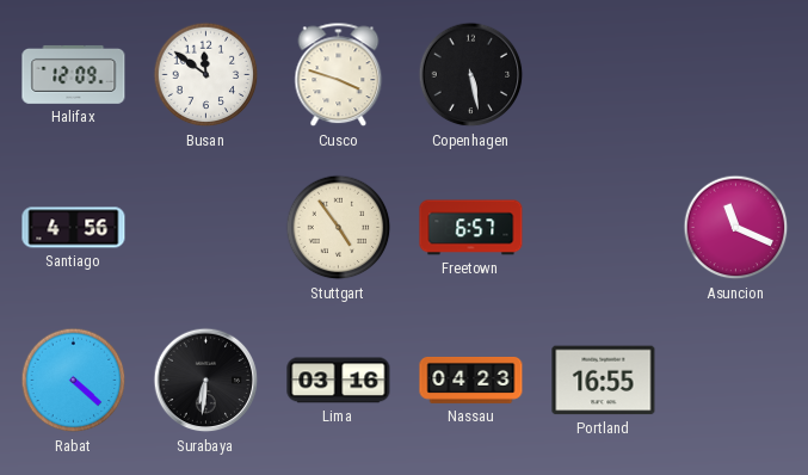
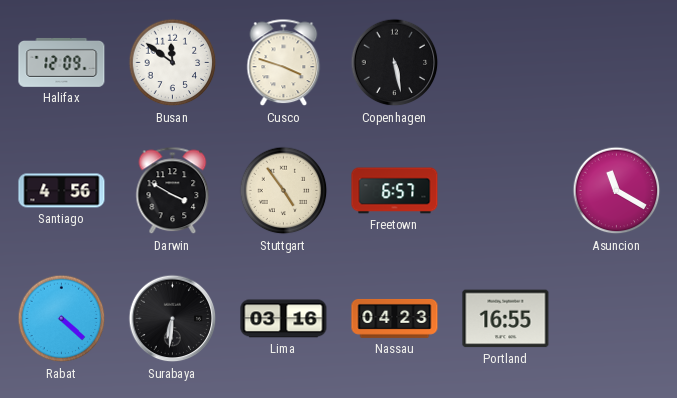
Darwin: none -> 3:50
Asuncion: 11:19 -> 11:20
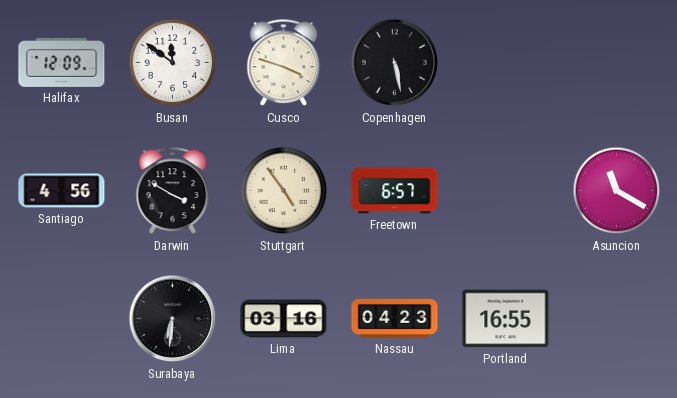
Rabat: 4:22 -> none
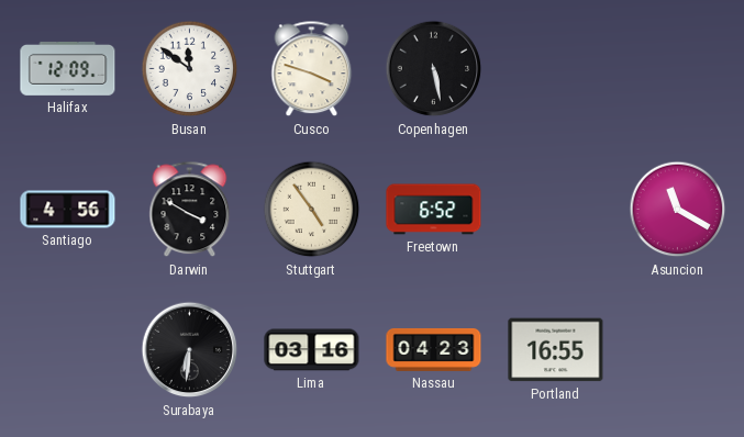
Freetown: 6:57 -> 6:52
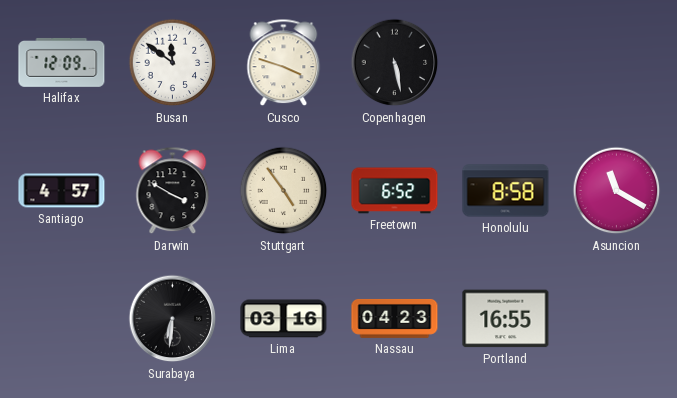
Santiago: 4:56 -> 4:57
Honolulu: none -> 8:58
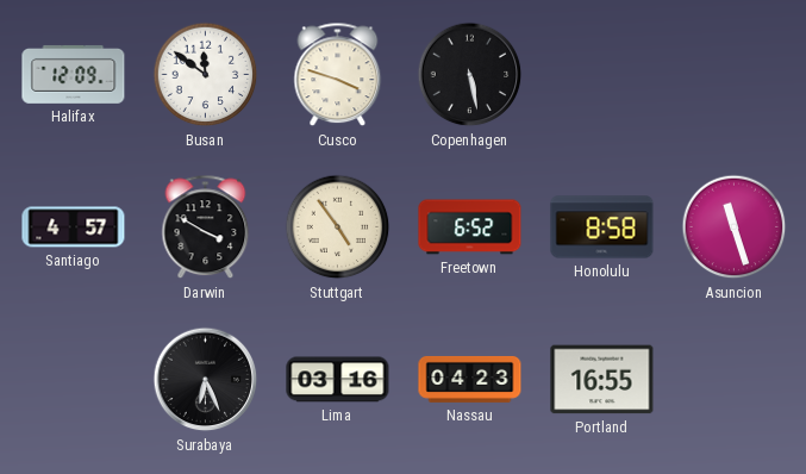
Asuncion: 11:20 -> 11:27
Surabaya: 6:31 -> 6:26
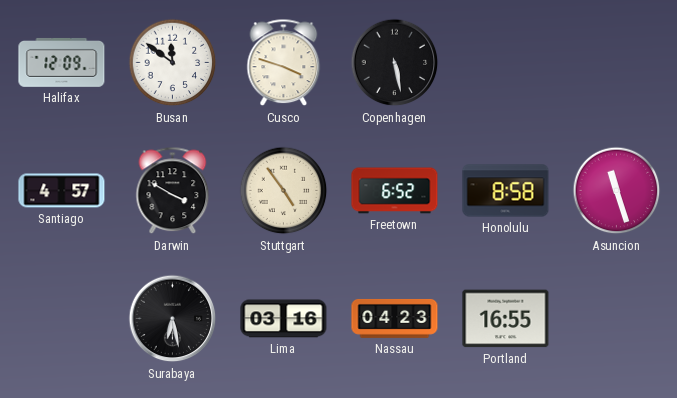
Surabaya: 6:26 -> 6:28
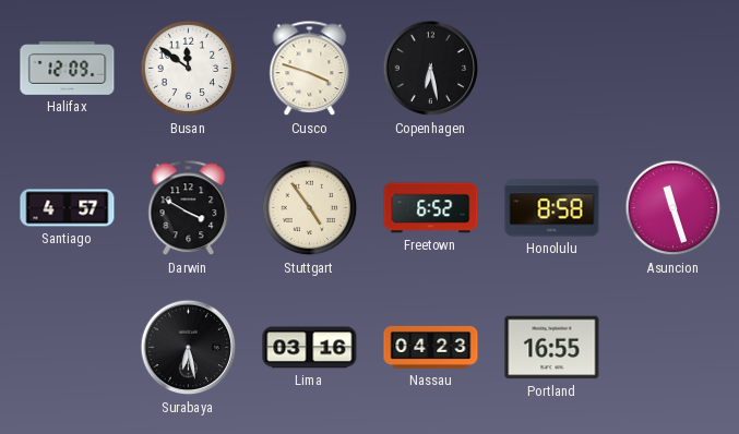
Copenhagen: 5:28 -> 6:28
